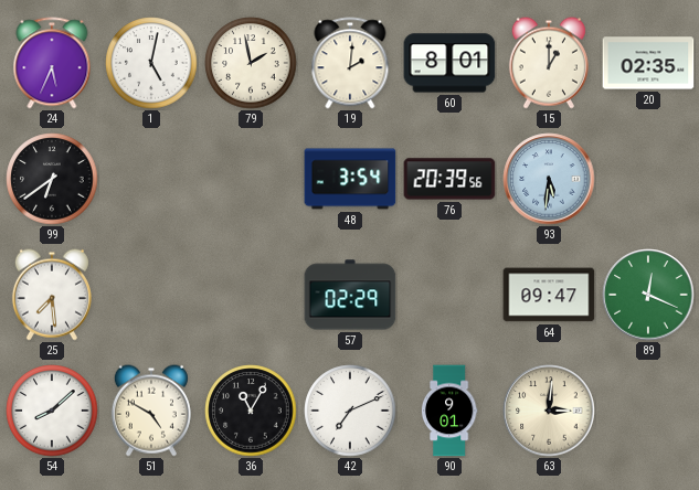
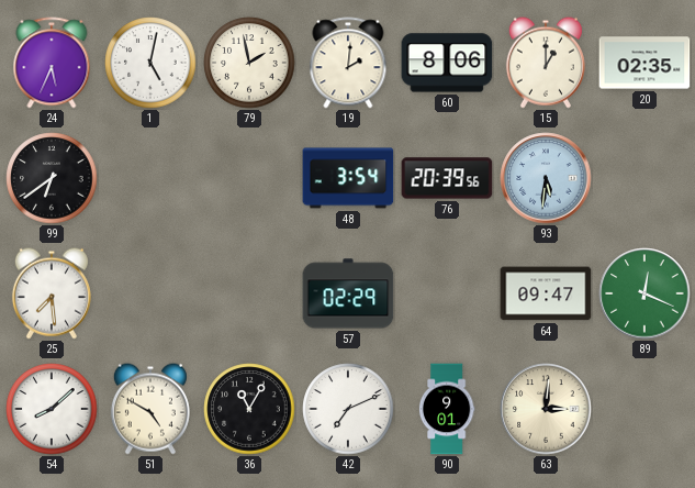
60: 8:01 -> 8:06
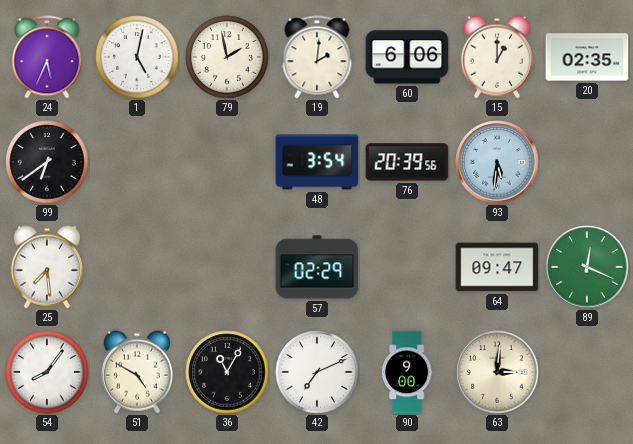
60: 8:06 -> 6:06
54: 8:08 -> 8:06
90: 9:01 -> 9:00
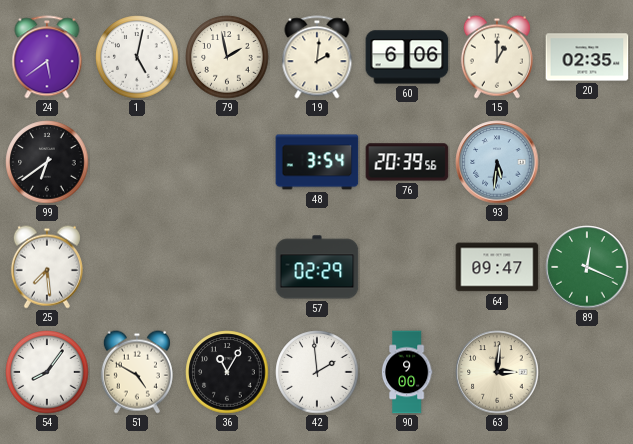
24: 5:34 -> 5:39
42: 7:11 -> 1:59
